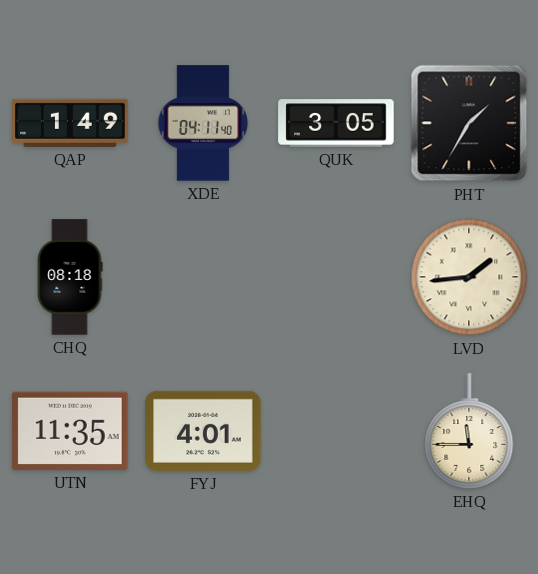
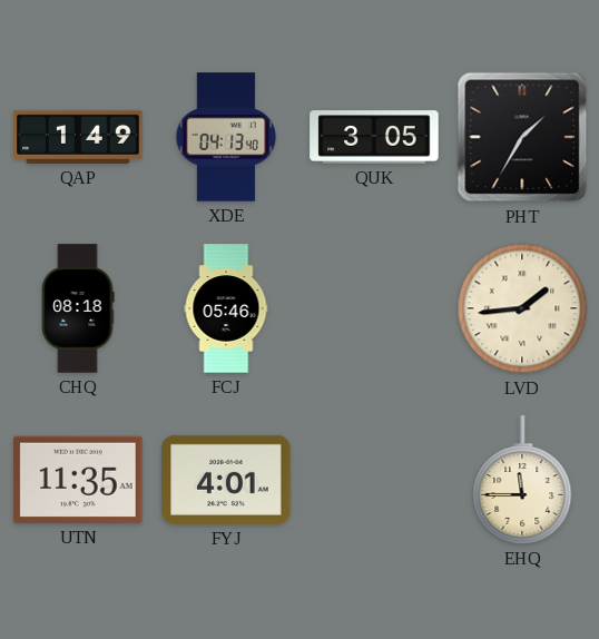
XDE: 04:11 -> 04:13
FCJ: none -> 05:46
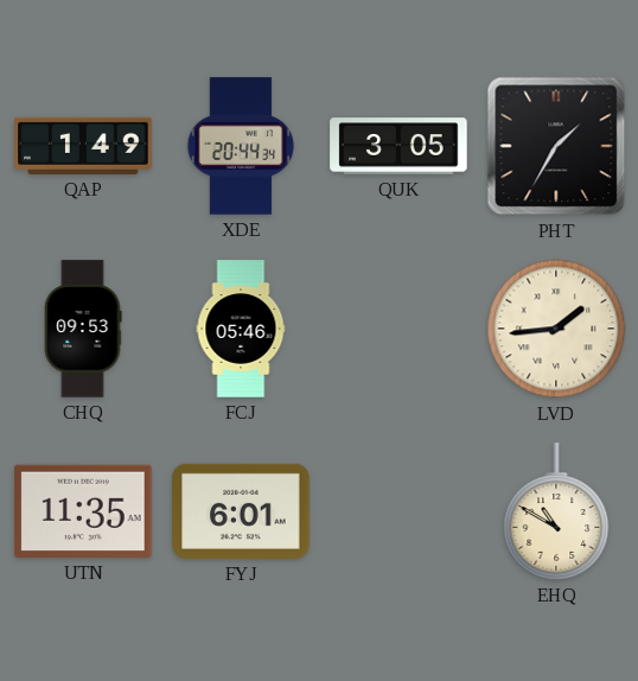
XDE: 04:13 -> 20:44
CHQ: 08:18 -> 09:53
FYJ: 4:01 -> 6:01
EHQ: 11:45 -> 10:50
